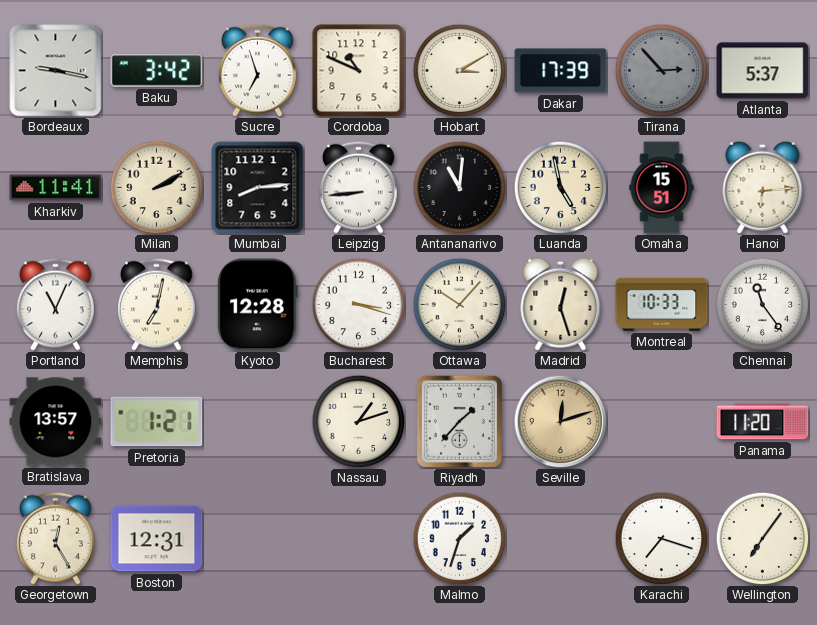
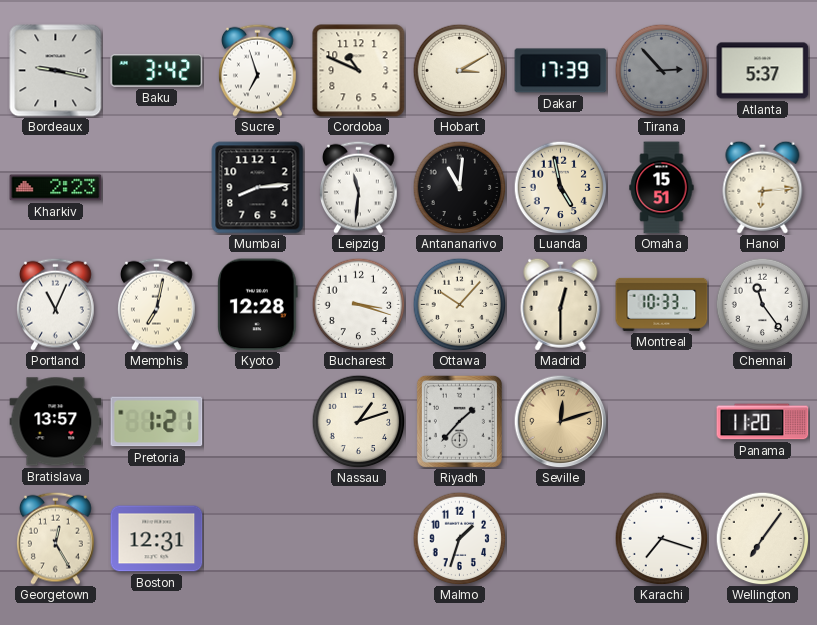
Kharkiv: 11:41 -> 2:23
Milan: 2:10 -> none
Leipzig: 8:44 -> 11:31
Madrid: 12:27 -> 12:30
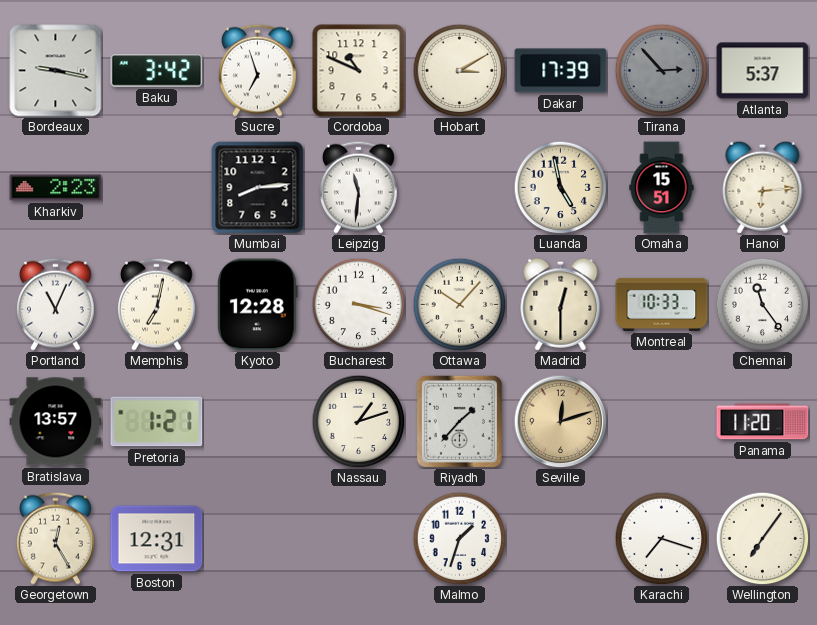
Antananarivo: 11:01 -> none
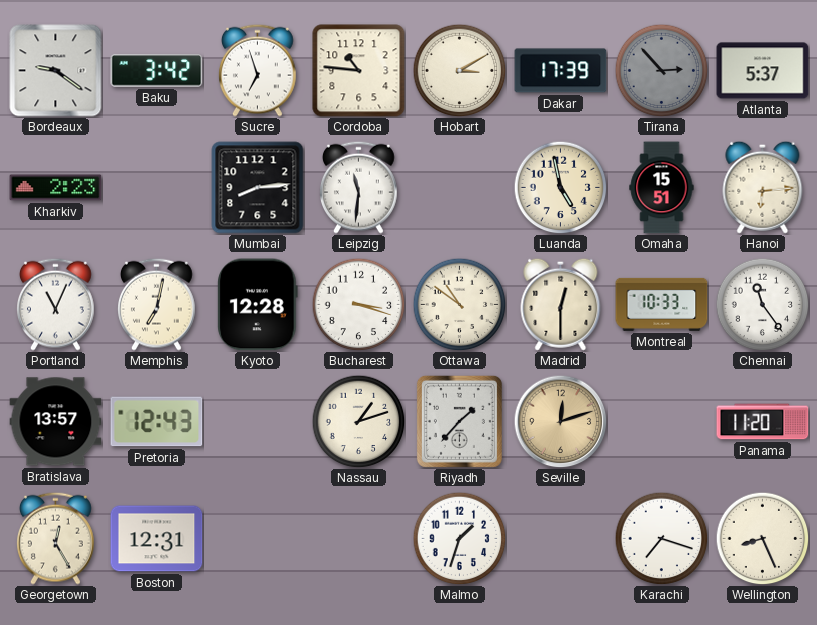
Bordeaux: 9:17 -> 9:21
Cordoba: 10:49 -> 10:46
Ottawa: 10:07 -> 10:51
Pretoria: 1:21 -> 12:43
Wellington: 7:06 -> 8:26
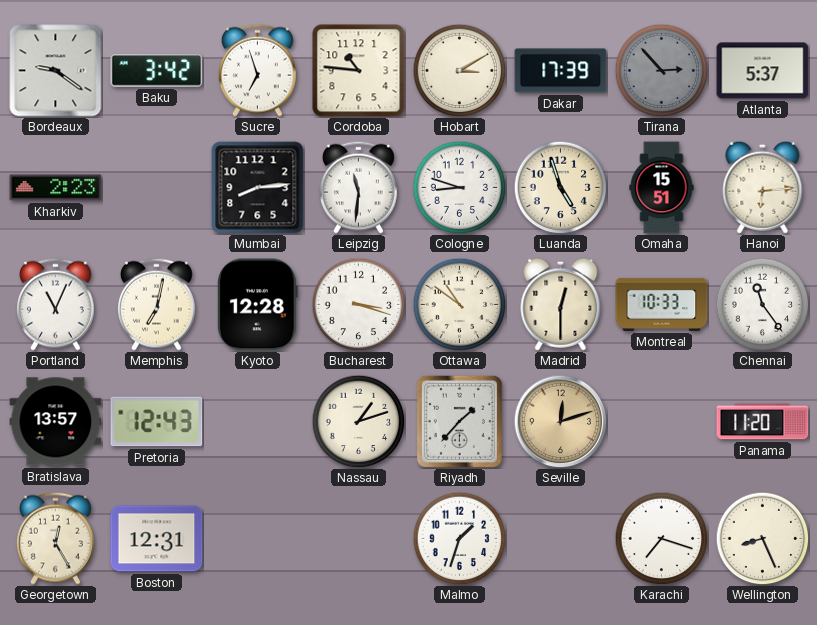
Cologne: none -> 8:48
Luanda: 4:58 -> 4:57
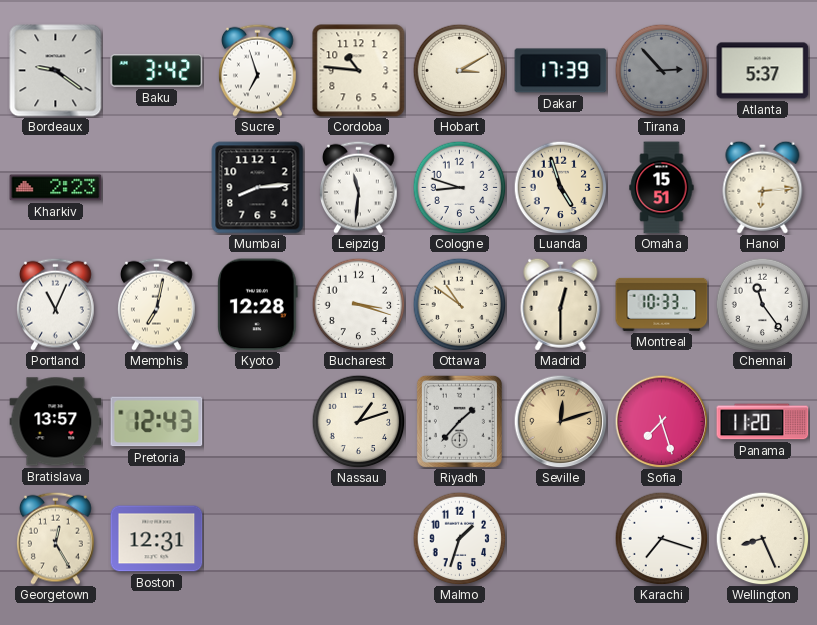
Sofia: none -> 7:27
